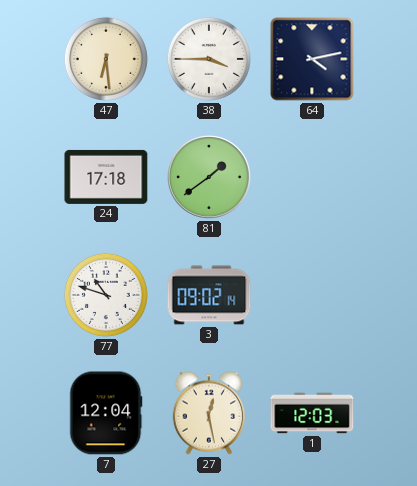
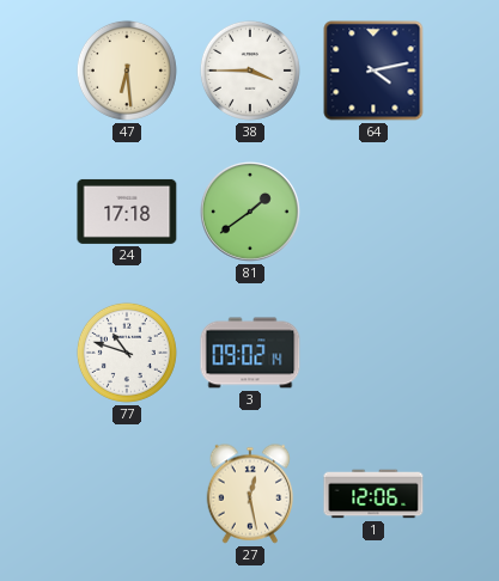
7: 12:04 -> none
1: 12:03 -> 12:06
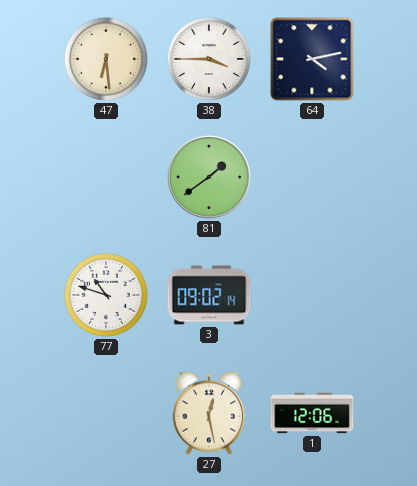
24: 17:18 -> none
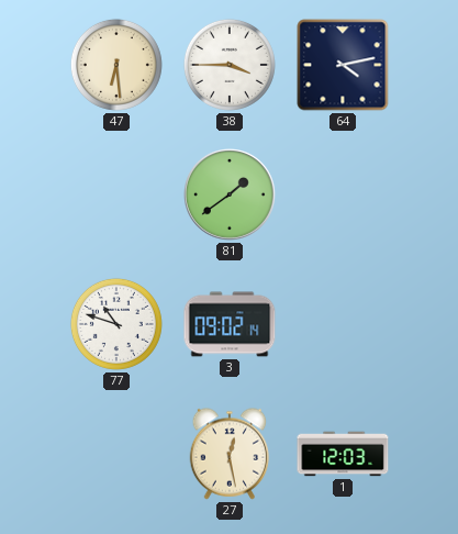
1: 12:06 -> 12:03
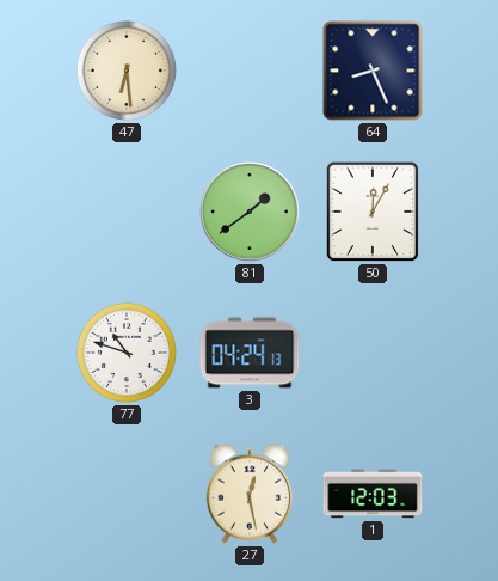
38: 3:45 -> none
64: 4:13 -> 8:26
50: none -> 12:05
3: 09:02 -> 04:24
